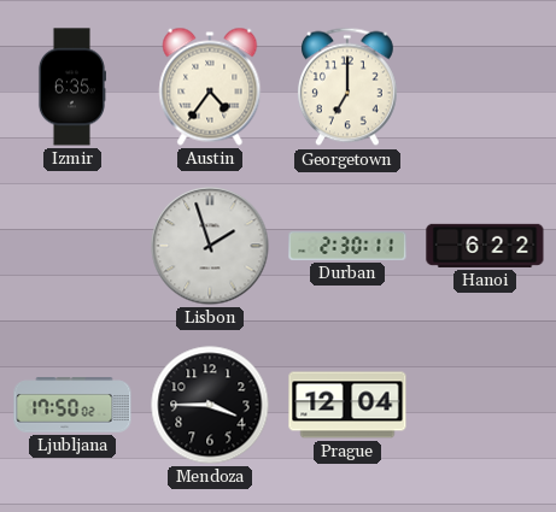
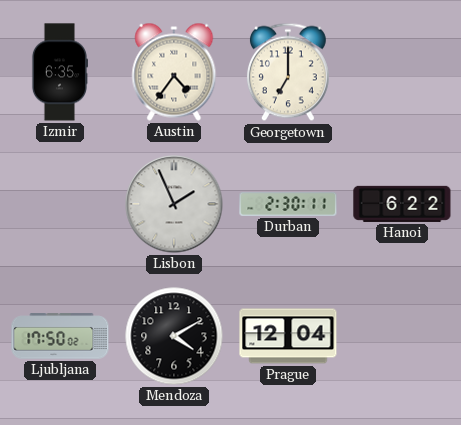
Lisbon: 1:57 -> 1:56
Mendoza: 3:45 -> 4:10
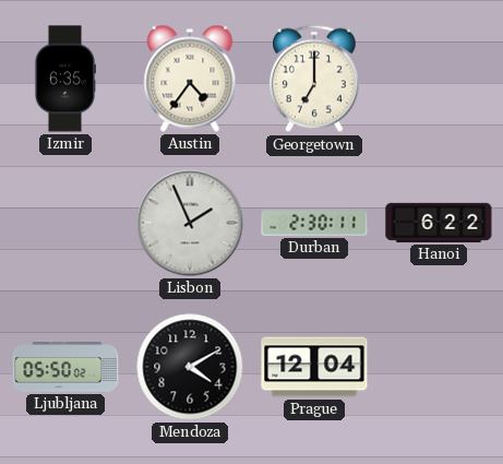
Ljubljana: 17:50 -> 05:50
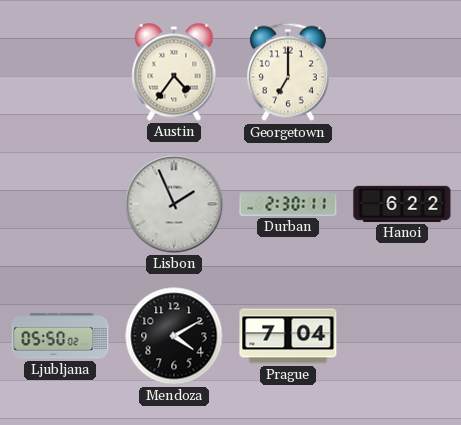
Izmir: 6:35 -> none
Prague: 12:04 -> 7:04
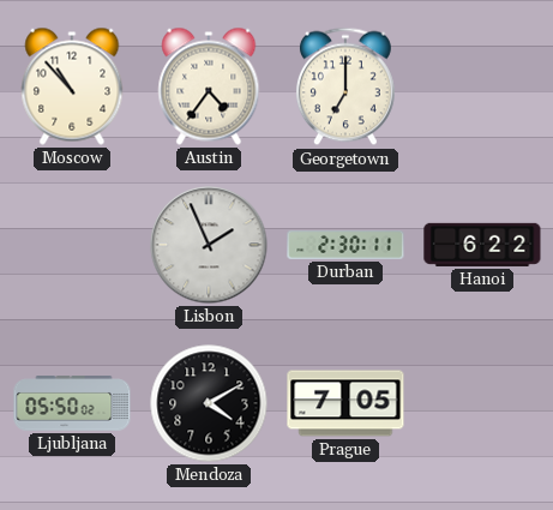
Moscow: none -> 10:53
Prague: 7:04 -> 7:05
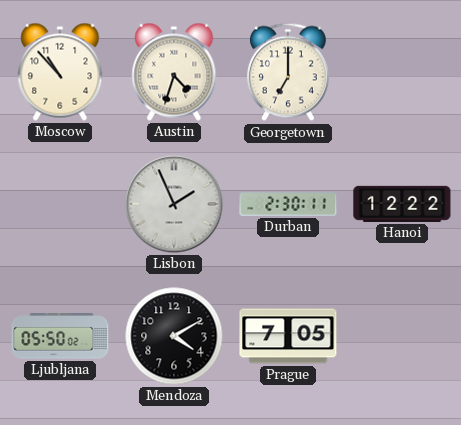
Austin: 4:36 -> 4:33
Hanoi: 6:22 -> 12:22
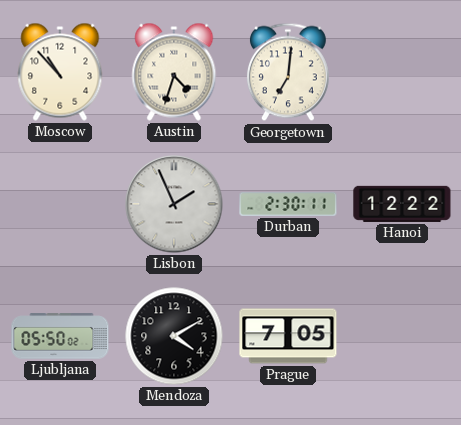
Georgetown: 7:00 -> 7:01
